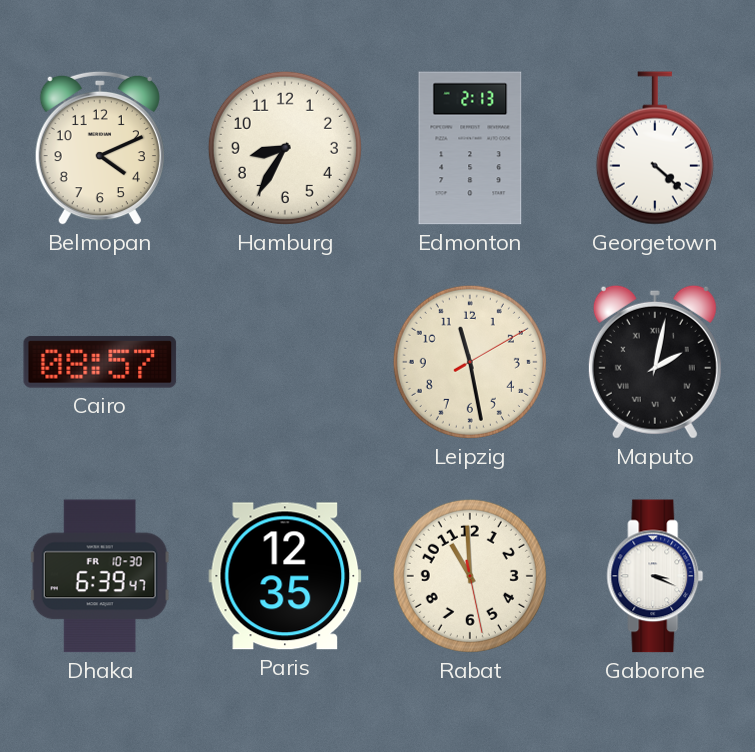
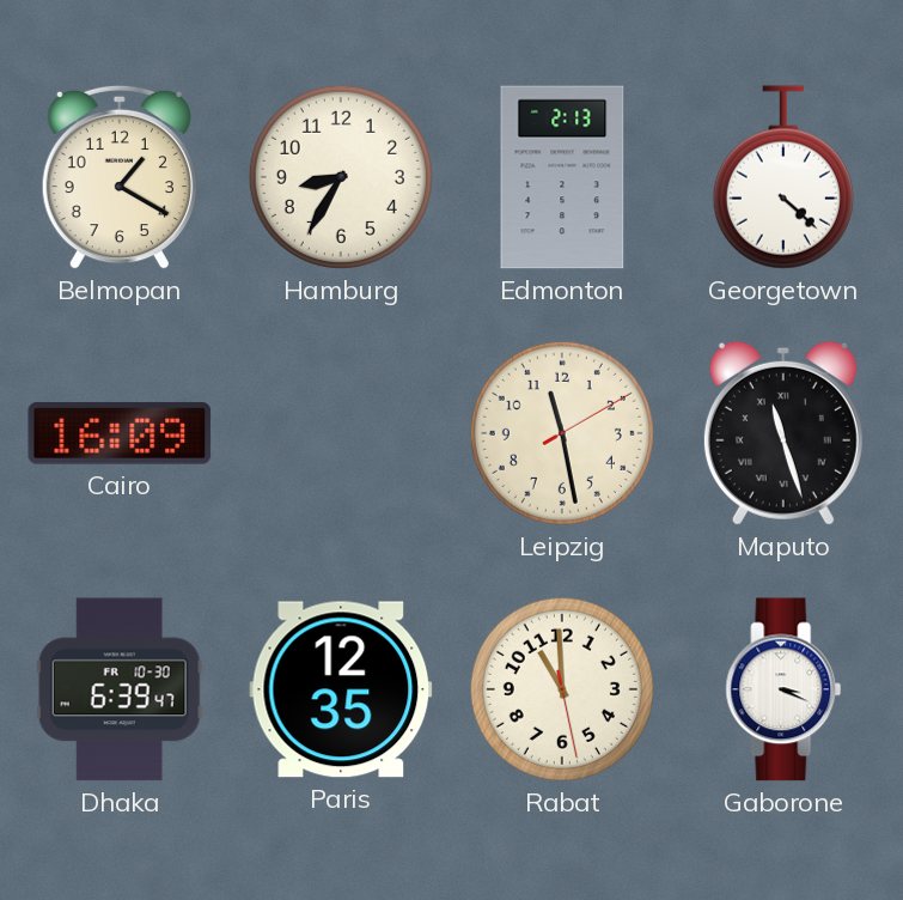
Belmopan: 4:11 -> 1:20
Cairo: 08:57 -> 16:09
Maputo: 2:02 -> 11:27
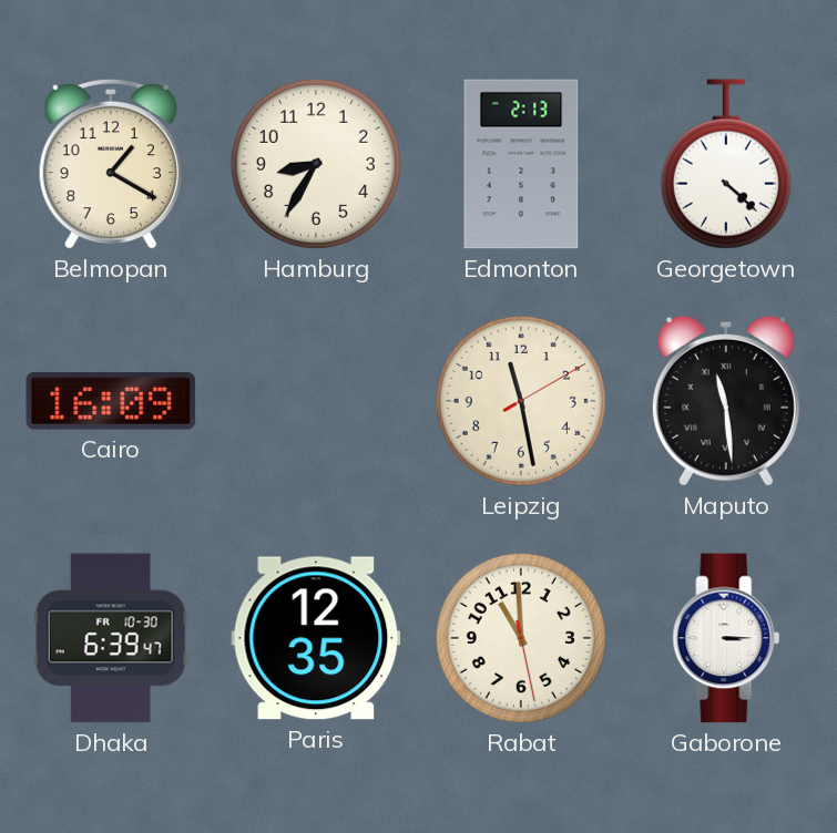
Maputo: 11:27 -> 11:29
Gaborone: 3:19 -> 3:15
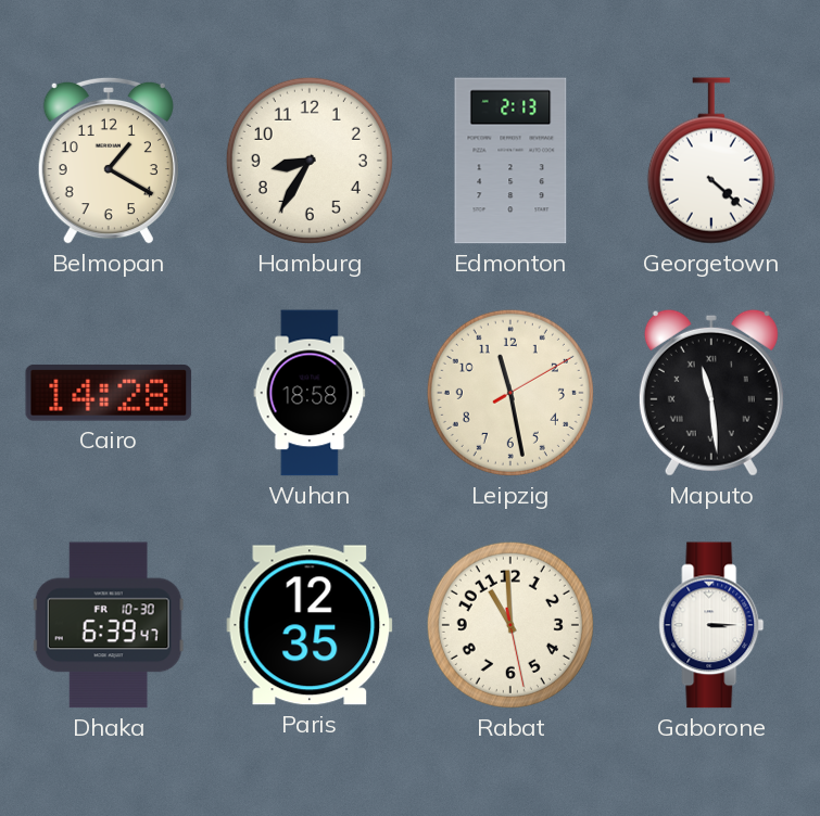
Cairo: 16:09 -> 14:28
Wuhan: none -> 18:58
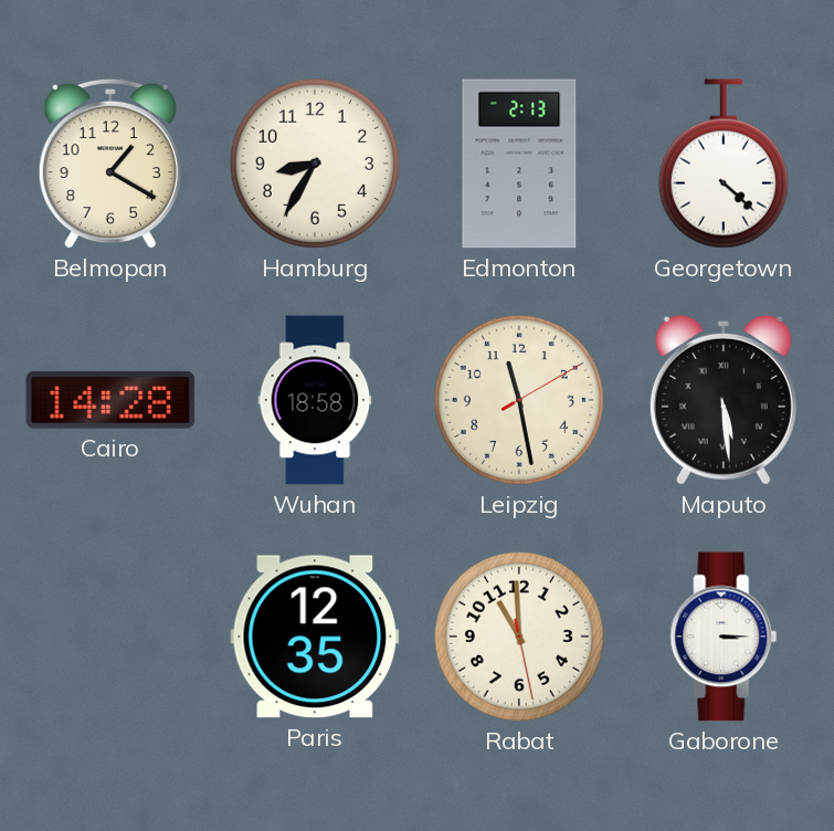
Maputo: 11:29 -> 5:29
Dhaka: 6:39 -> none
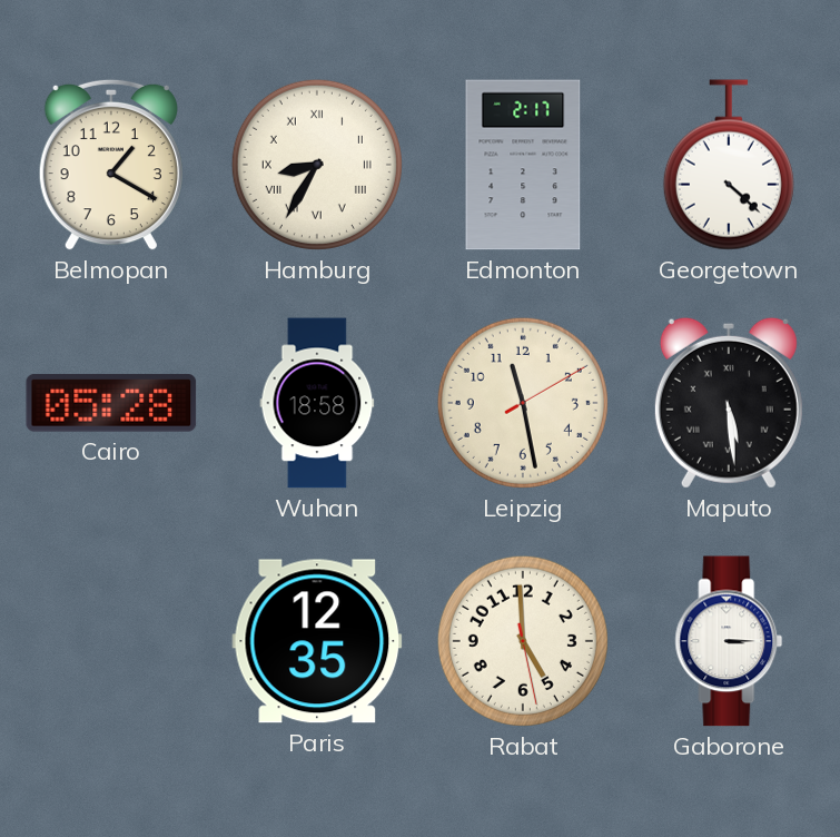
Hamburg numerals: Arabic -> Roman
Edmonton: 2:13 -> 2:17
Cairo: 14:28 -> 05:28
Rabat: 10:59 -> 4:59
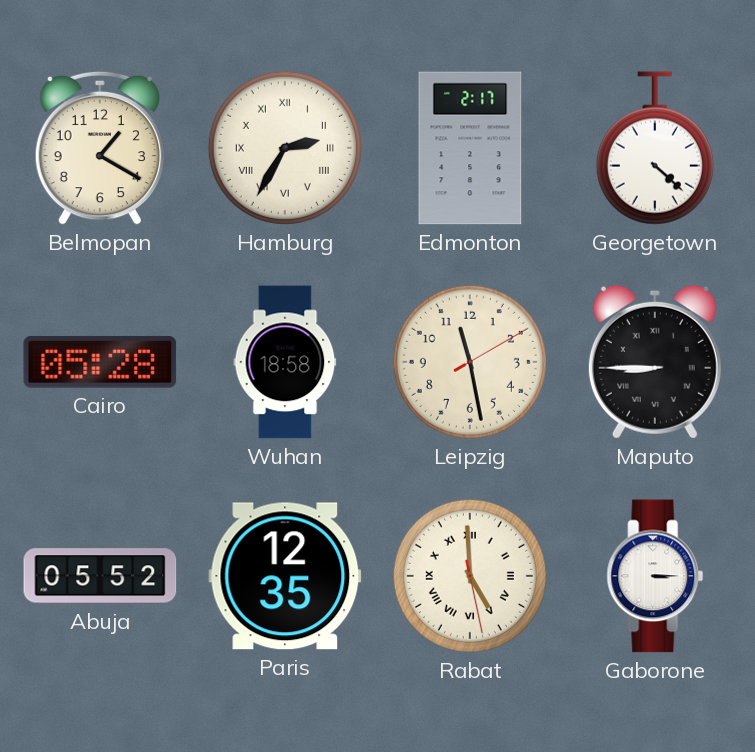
Hamburg: 8:35 -> 2:35
Maputo: 5:29 -> 8:45
Abuja: none -> 05:52
Rabat numerals: Arabic -> Roman
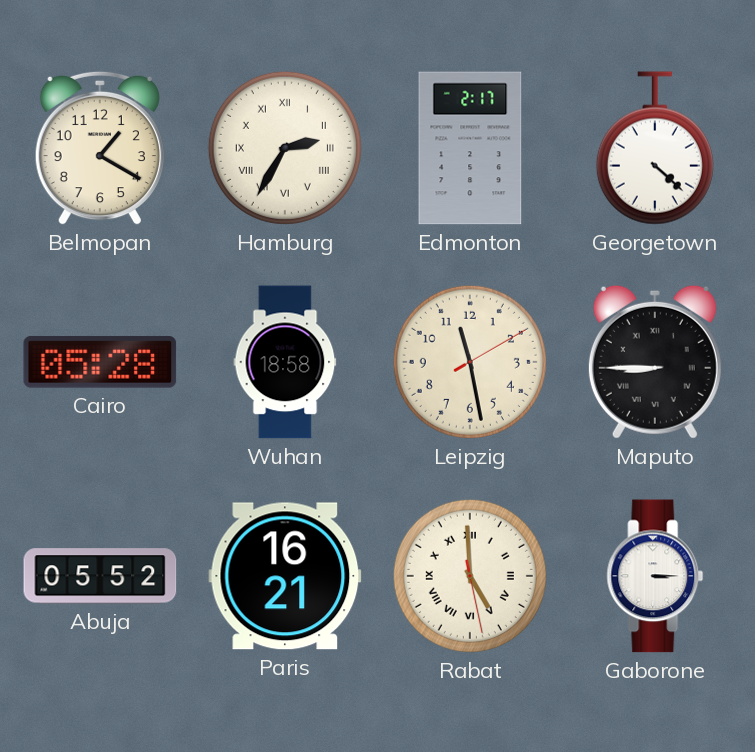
Paris: 12:35 -> 16:21
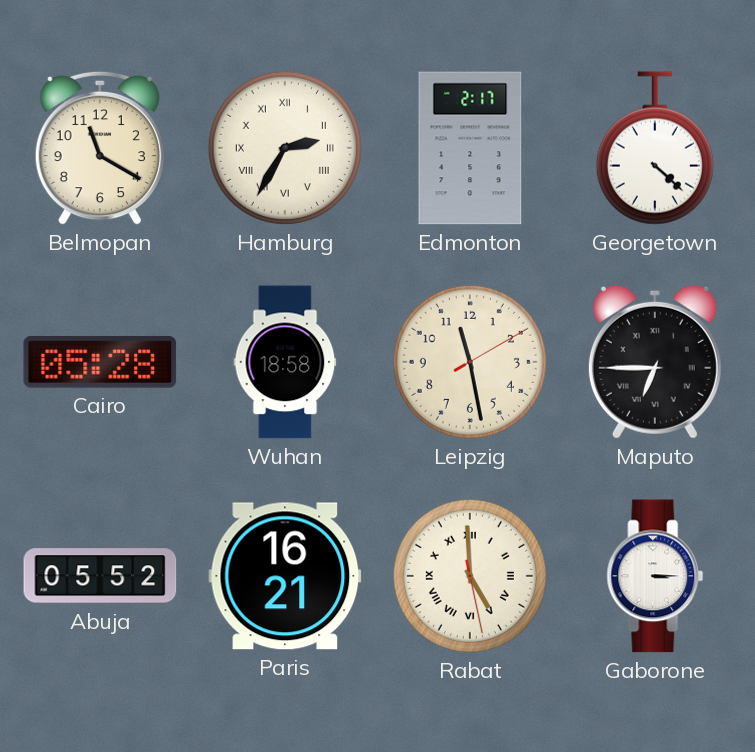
Belmopan: 1:20 -> 11:20
Maputo: 8:45 -> 6:45
